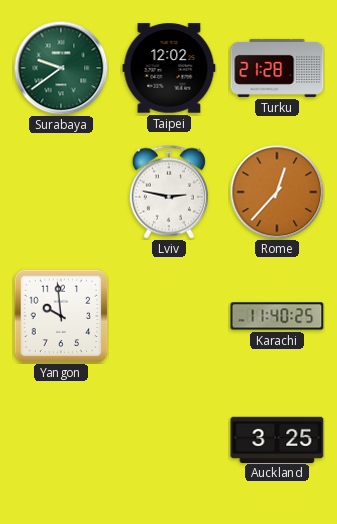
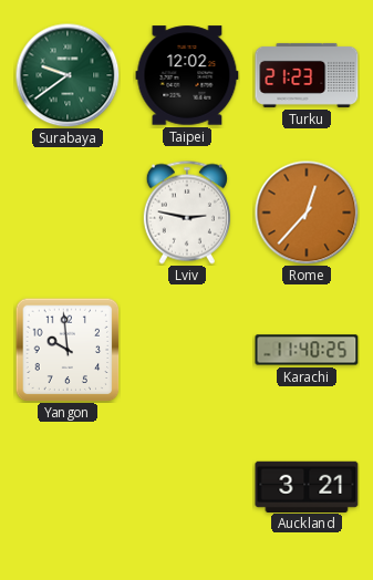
Turku: 21:28 -> 21:23
Auckland: 3:25 -> 3:21
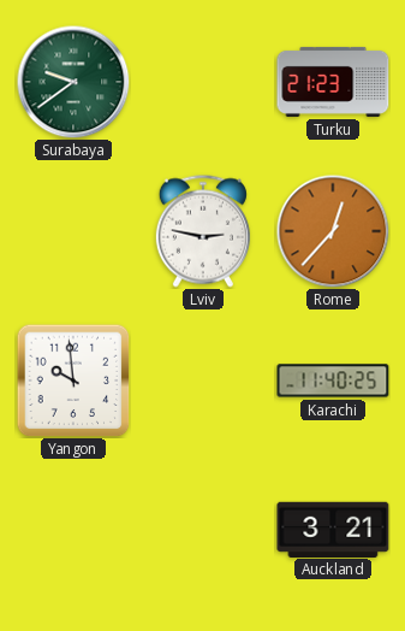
Taipei: 12:02 -> none
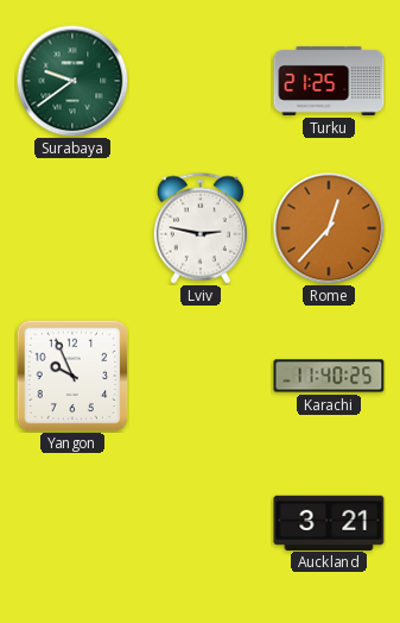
Turku: 21:23 -> 21:25
Yangon: 9:59 -> 9:56
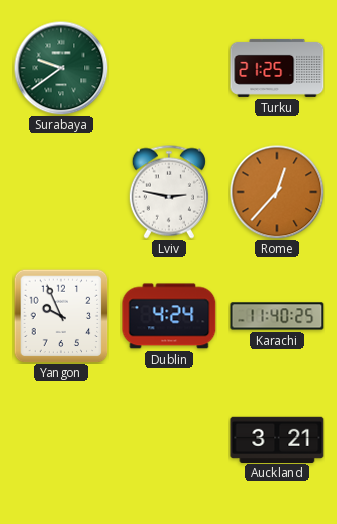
Dublin: none -> 4:24
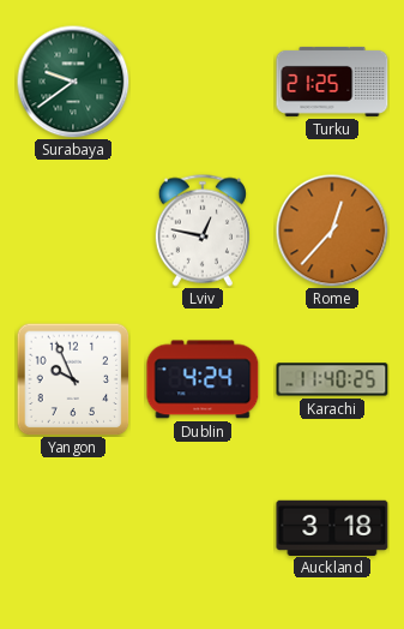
Lviv: 2:47 -> 12:47
Auckland: 3:21 -> 3:18
